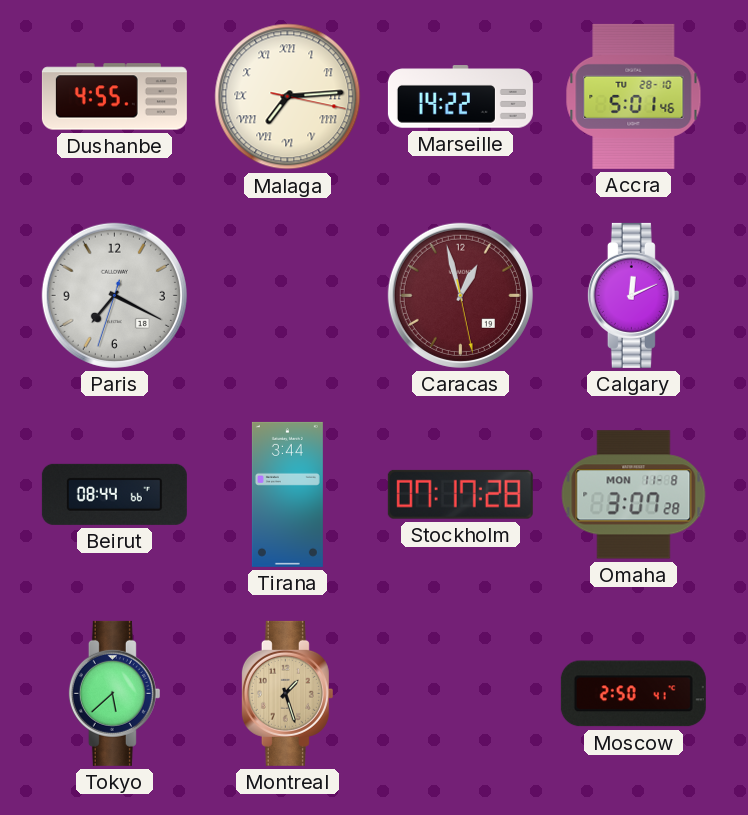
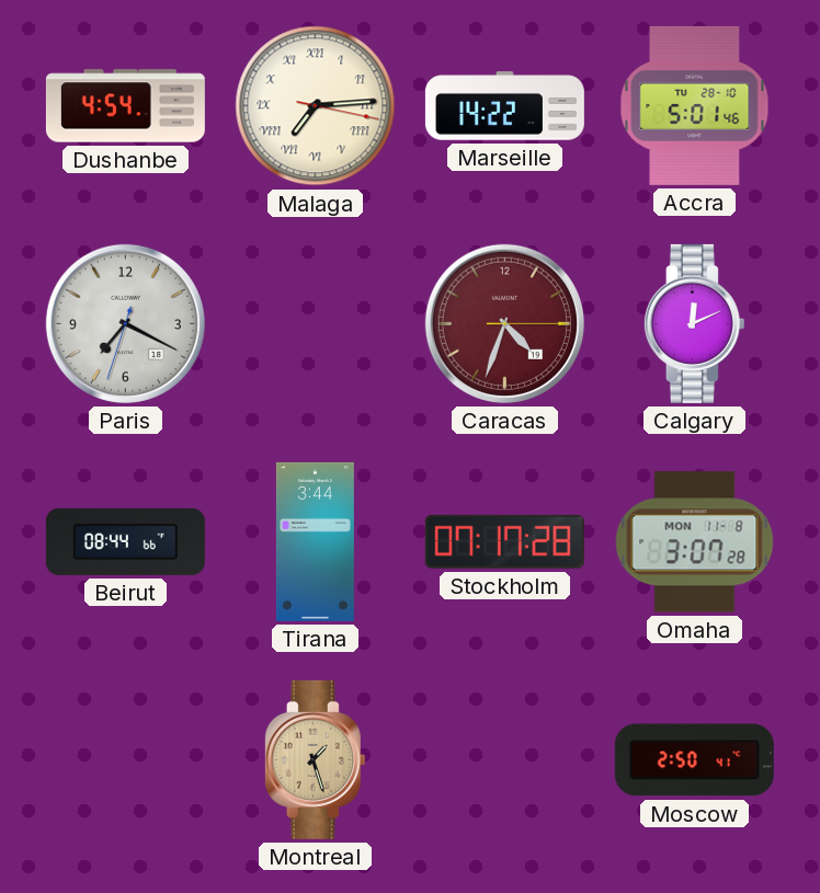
Dushanbe: 4:55 -> 4:54
Caracas: 12:57 -> 4:33
Tokyo: 5:38 -> none
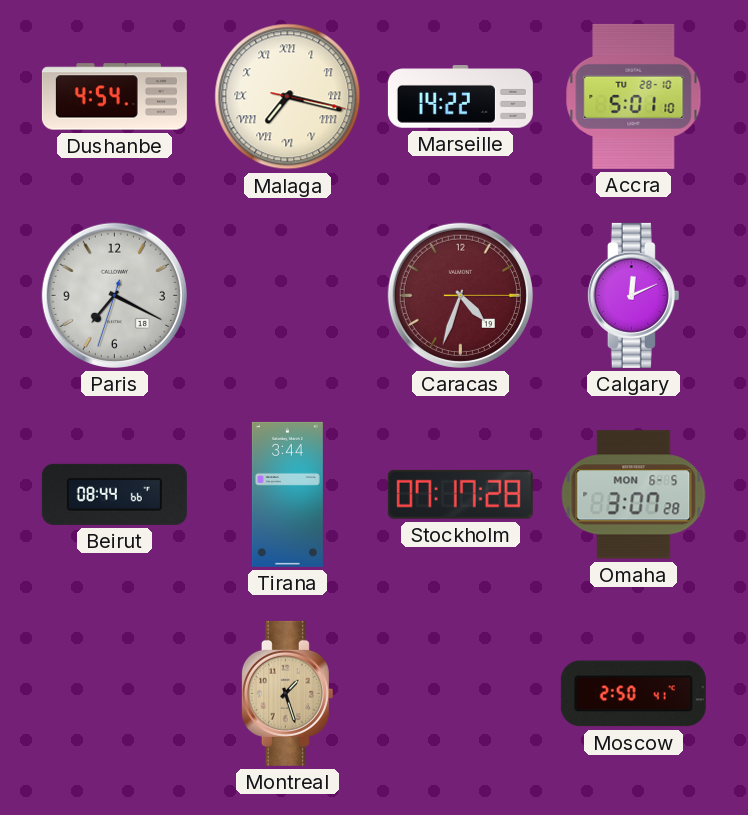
Malaga: 7:14 -> 7:17
Accra: 5:01:46 -> 5:01:10
Omaha date: MON 11-8 -> MON 6-5
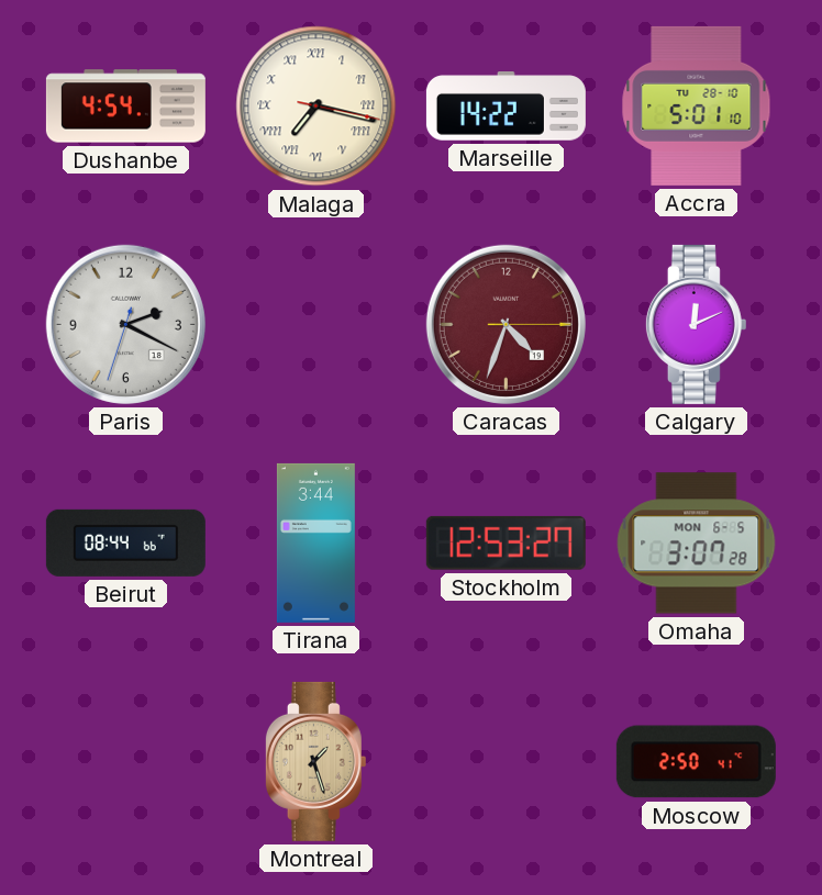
Paris: 7:19 -> 2:19
Stockholm: 07:17 -> 12:53
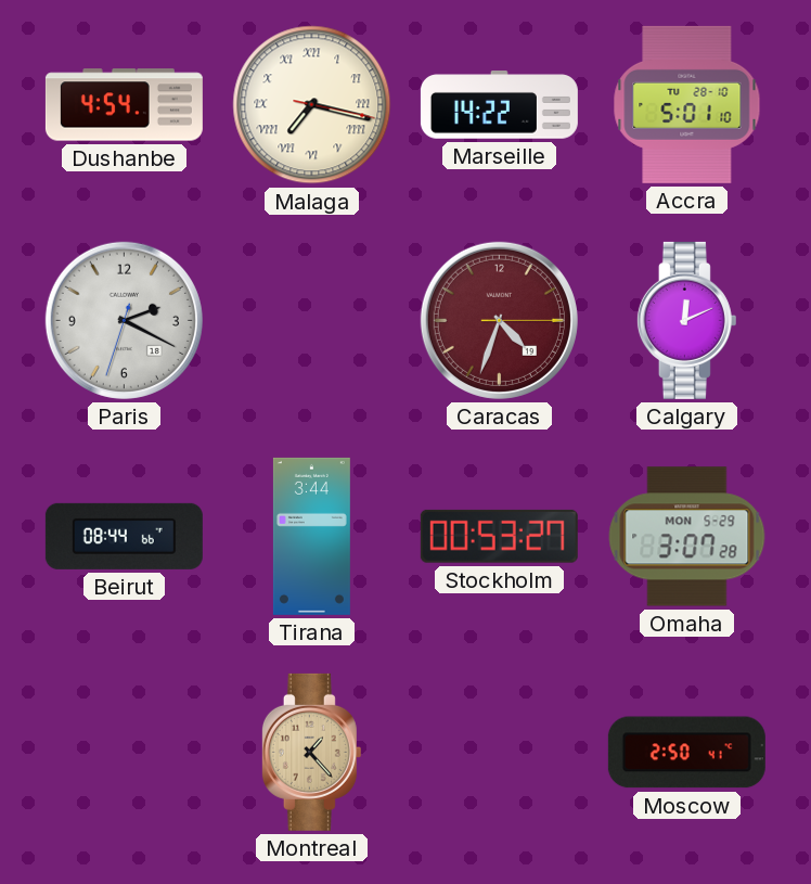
Stockholm: 12:53 -> 00:53
Omaha date: MON 6-5 -> MON 5-29
Montreal: 1:27 -> 1:23
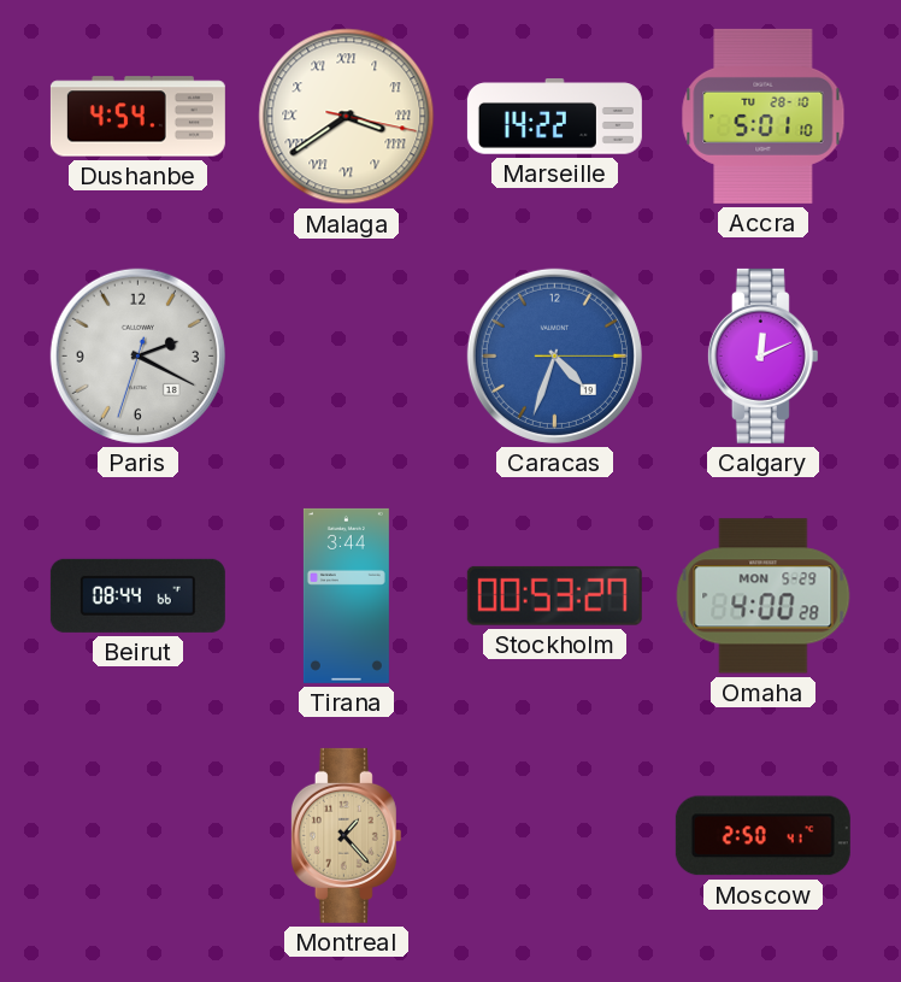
Malaga: 7:17 -> 3:39
Caracas dial: burgundy -> blue
Omaha: 3:07 -> 4:00
